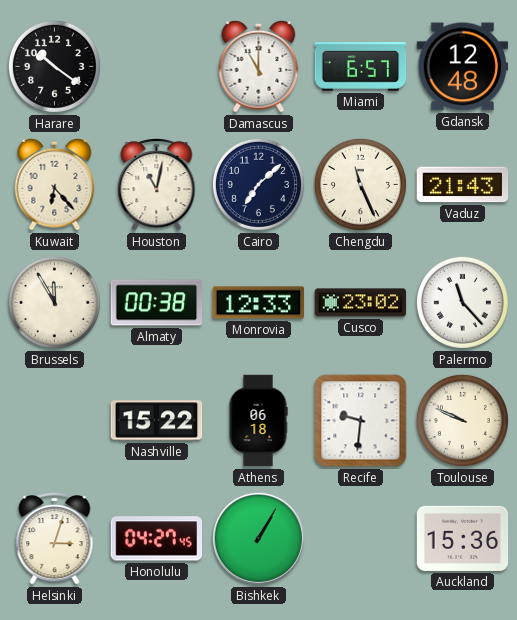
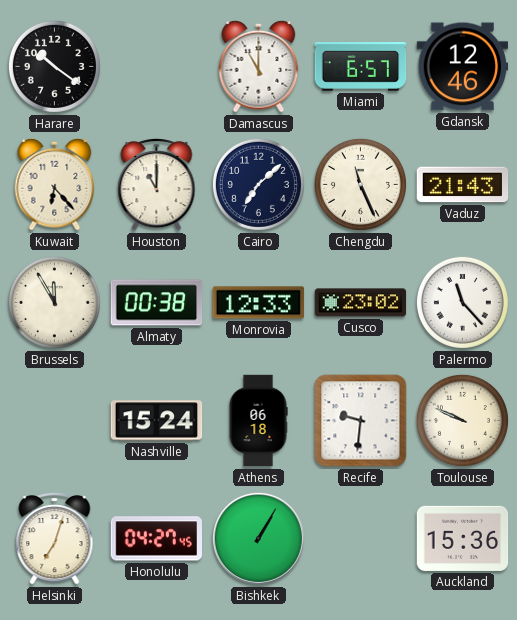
Gdansk: 12:48 -> 12:46
Houston: 11:02 -> 11:00
Nashville: 15:22 -> 15:24
Helsinki: 3:03 -> 7:03
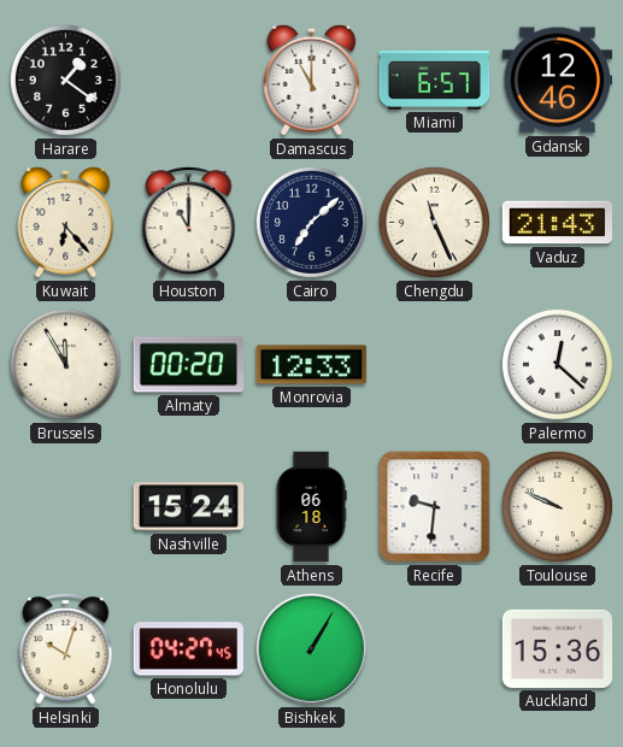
Harare: 10:21 -> 1:21
Almaty: 00:38 -> 00:20
Cusco: 23:02 -> none
Palermo: 11:23 -> 12:22
Helsinki: 7:03 -> 10:03
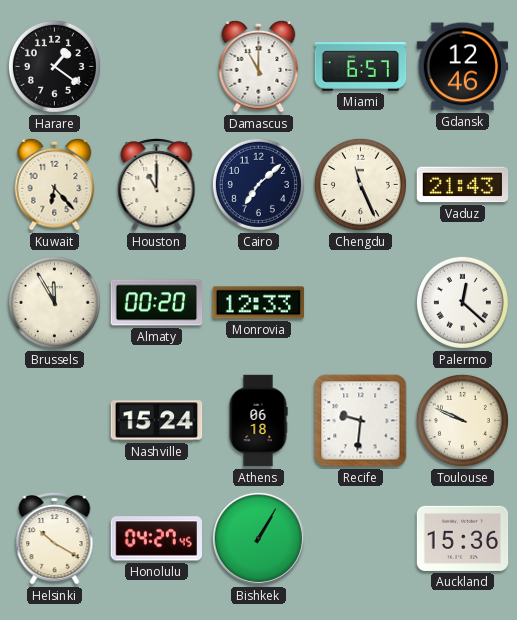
Helsinki: 10:03 -> 10:20
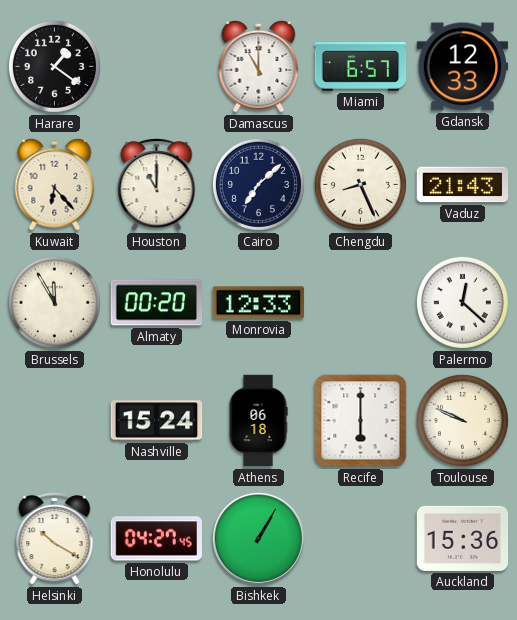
Gdansk: 12:46 -> 12:33
Chengdu: 11:26 -> 8:26
Recife: 9:31 -> 6:00
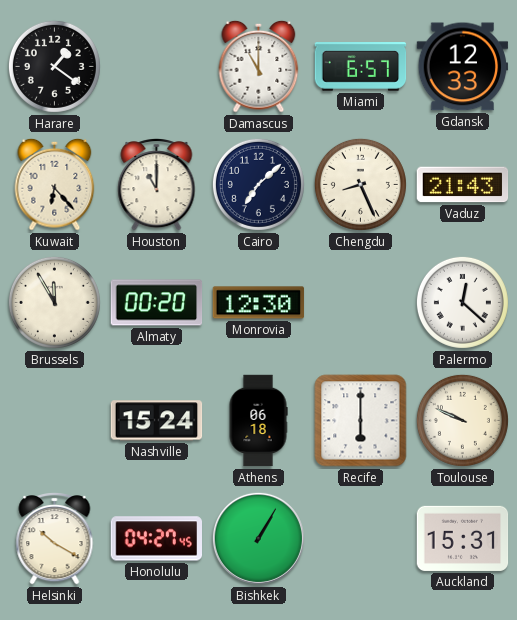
Monrovia: 12:33 -> 12:30
Auckland: 15:36 -> 15:31
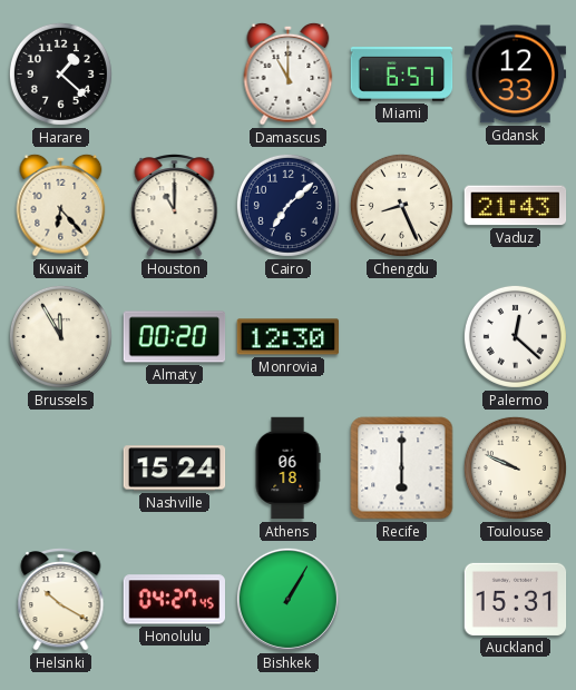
Harare: 1:21 -> 1:22
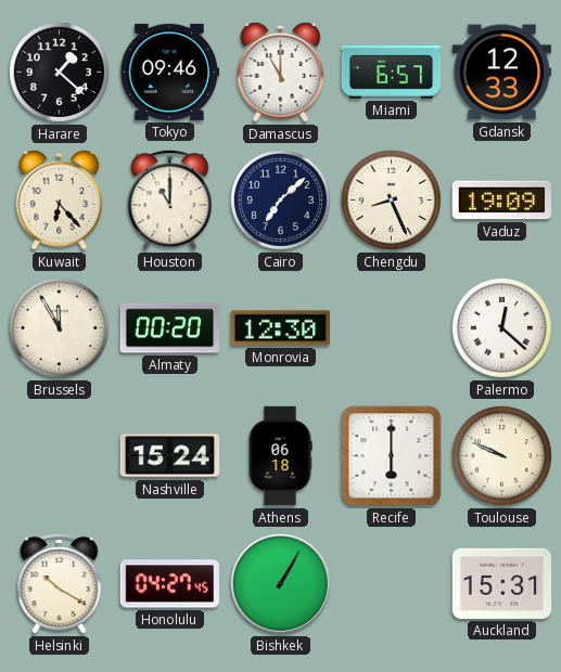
Tokyo: none -> 09:46
Vaduz: 21:43 -> 19:09
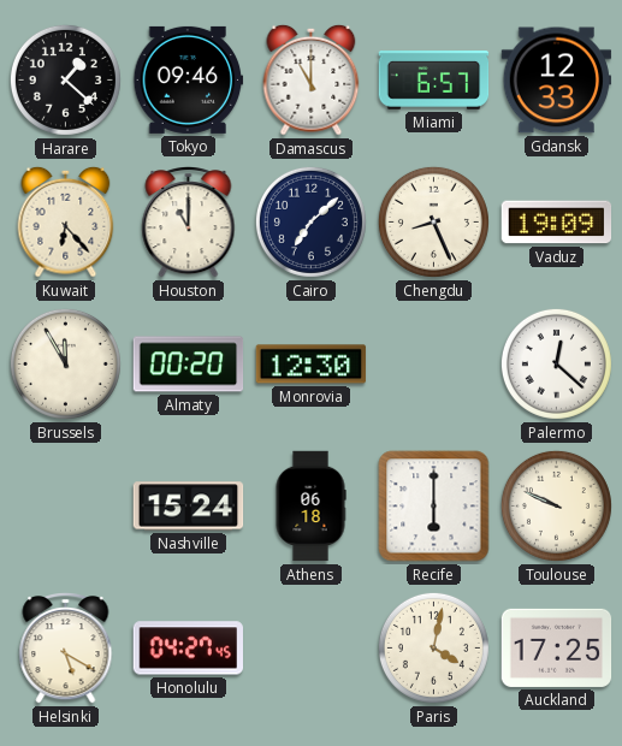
Helsinki: 10:20 -> 5:20
Bishkek: 1:05 -> none
Paris: none -> 4:02
Auckland: 15:31 -> 17:25
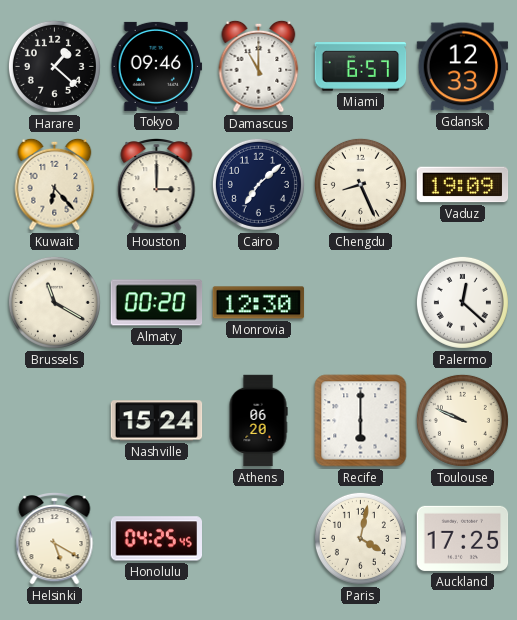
Houston: 11:00 -> 3:00
Brussels: 11:55 -> 11:20
Athens: 06:18 -> 06:20
Honolulu: 04:27 -> 04:25
